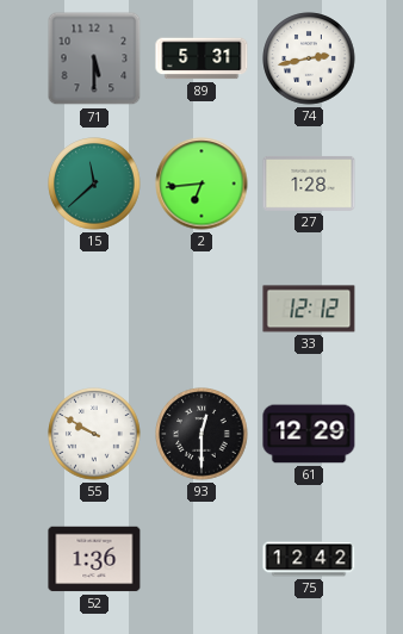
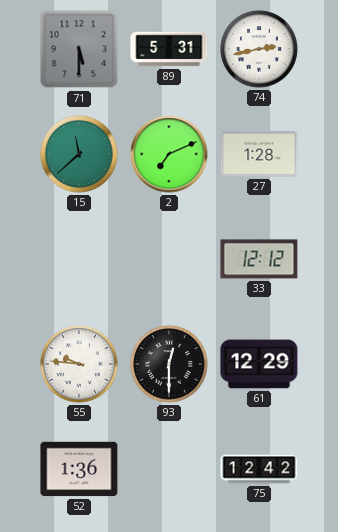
2: 6:44 -> 7:11
55: 9:50 -> 9:46
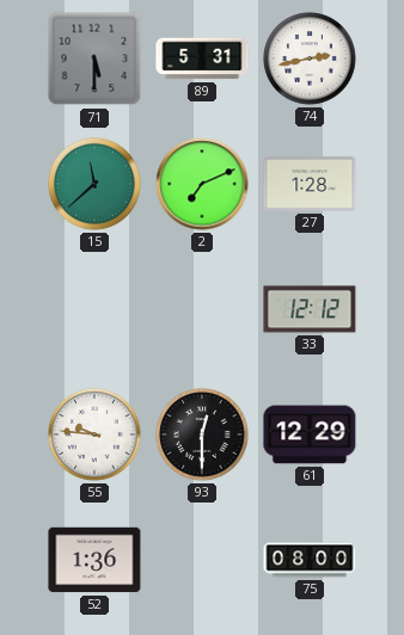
75: 12:42 -> 08:00
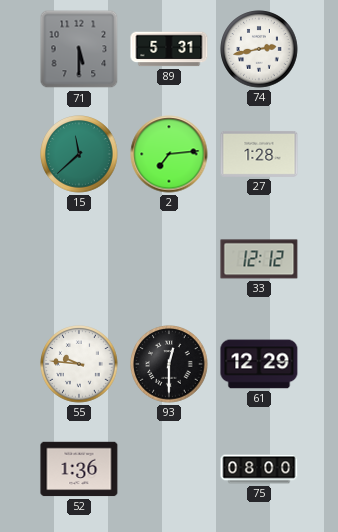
2: 7:11 -> 7:14
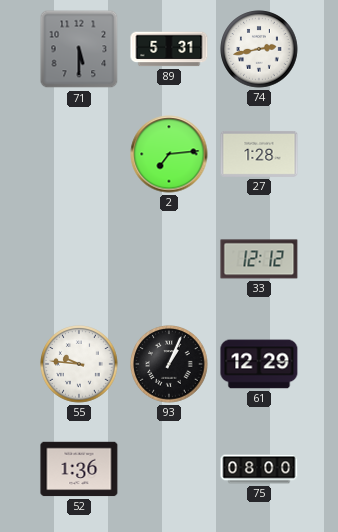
15: 11:38 -> none
93: 12:30 -> 1:04
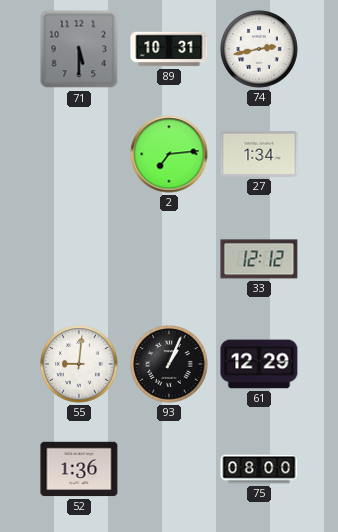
89: 5:31 -> 10:31
27: 1:28 -> 1:34
55: 9:46 -> 9:01
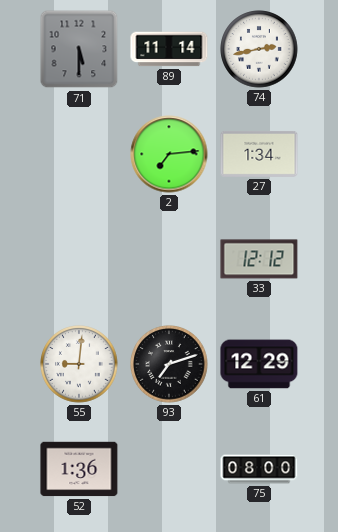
89: 10:31 -> 11:14
93: 1:04 -> 7:12
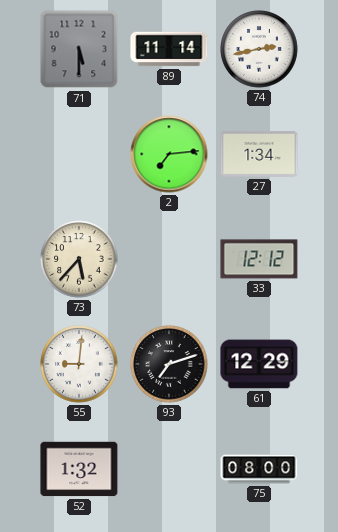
73: none -> 5:37
52: 1:36 -> 1:32
